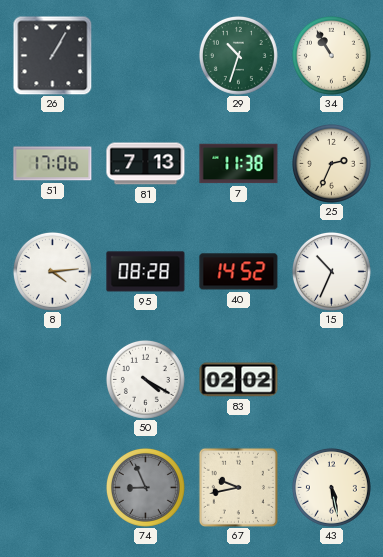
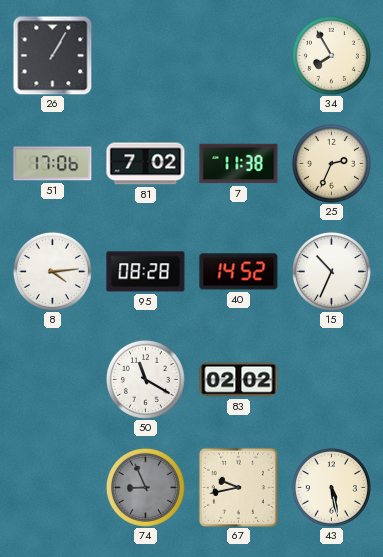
29: 10:33 -> none
34: 10:55 -> 7:55
81: 7:13 -> 7:02
50: 4:20 -> 11:20
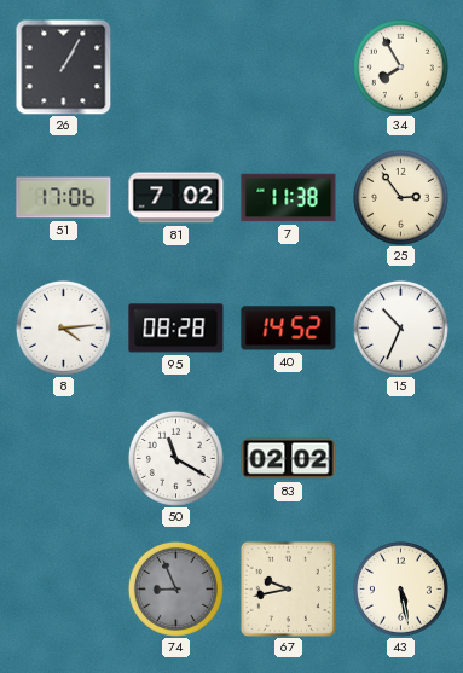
25: 2:34 -> 2:54
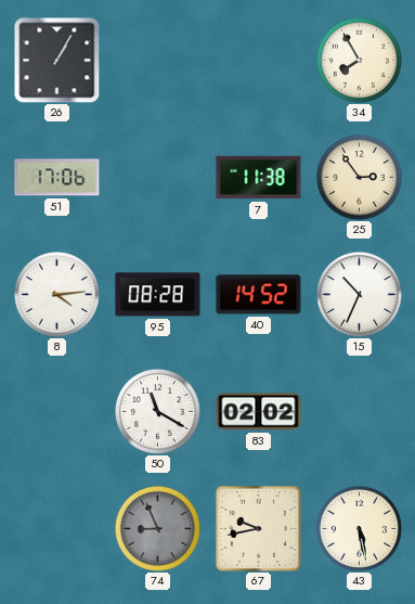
81: 7:02 -> none
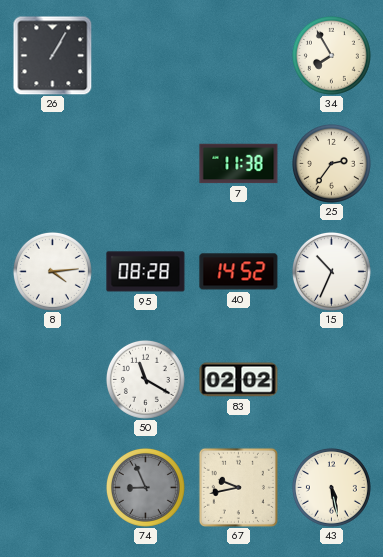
51: 17:06 -> none
25: 2:54 -> 2:36
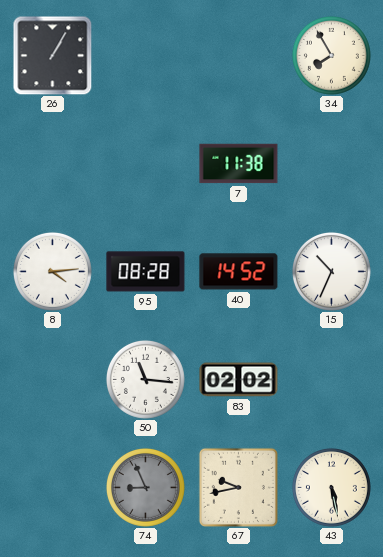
25: 2:36 -> none
50: 11:20 -> 11:16
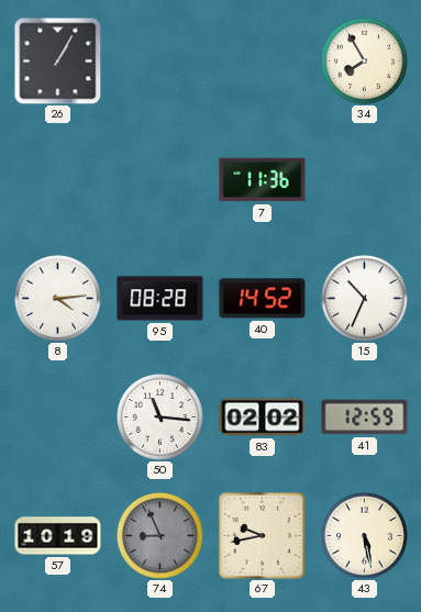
7: 11:38 -> 11:36
41: none -> 12:59
57: none -> 10:19
